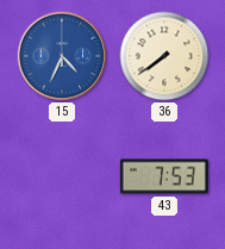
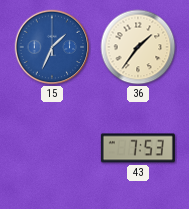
15: 4:34 -> 1:34
36: 7:39 -> 1:36
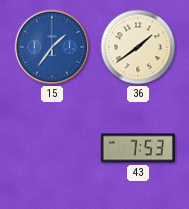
15: 1:34 -> 1:36
36: 1:36 -> 1:39
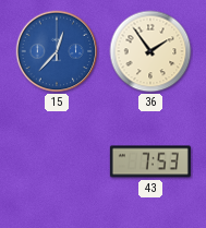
15: 1:36 -> 12:37
36: 1:39 -> 1:54
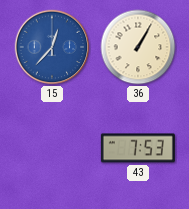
36: 1:54 -> 1:05
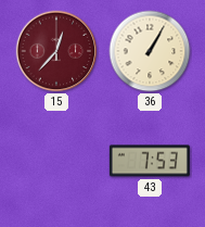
15 dial: blue -> burgundy
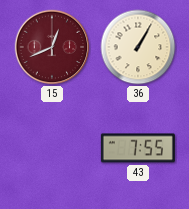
15: 12:37 -> 12:41
43: 7:53 -> 7:55
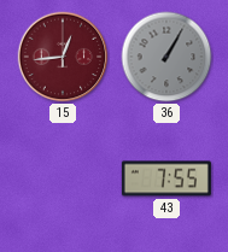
15: 12:41 -> 12:44
36 dial: cream -> grey
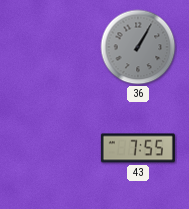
15: 12:44 -> none
